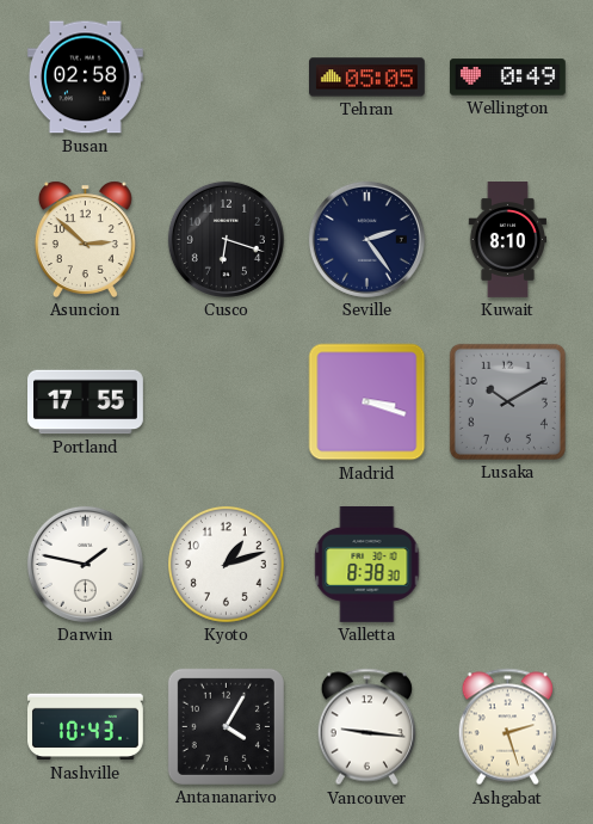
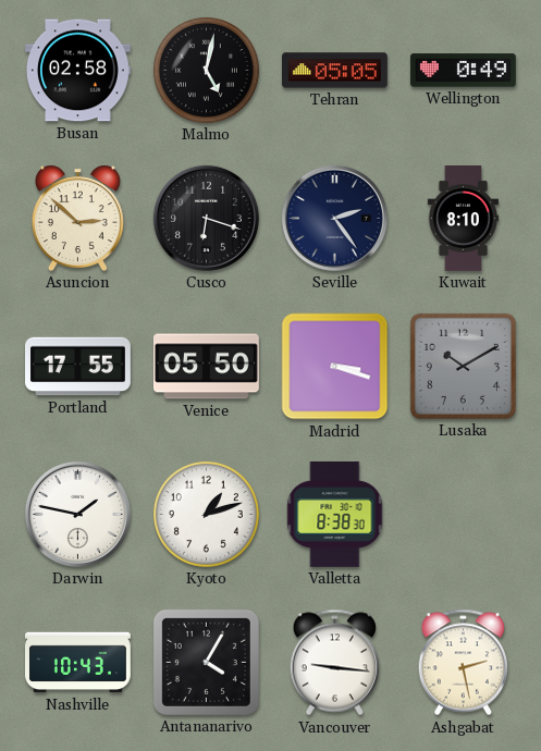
Malmo: none -> 5:02
Venice: none -> 05:50
Ashgabat: 2:27 -> 2:28
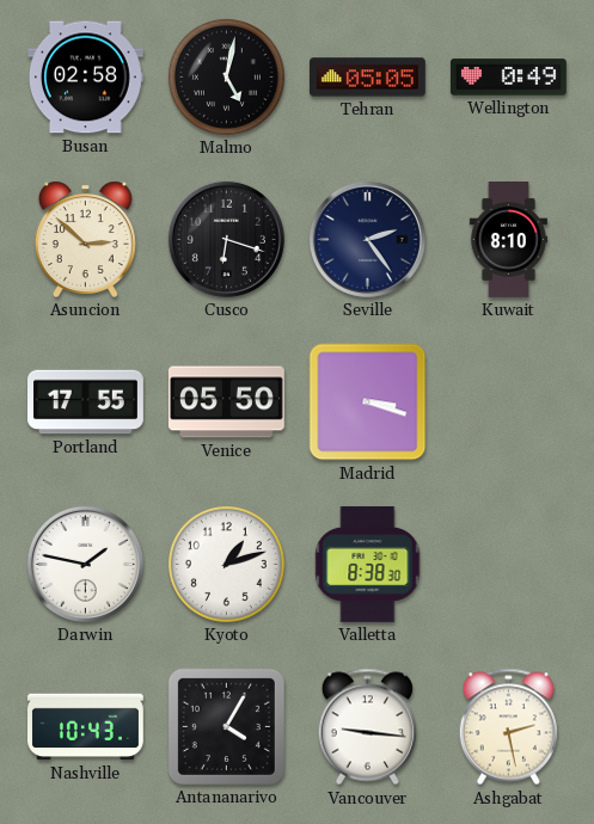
Lusaka: 10:10 -> none
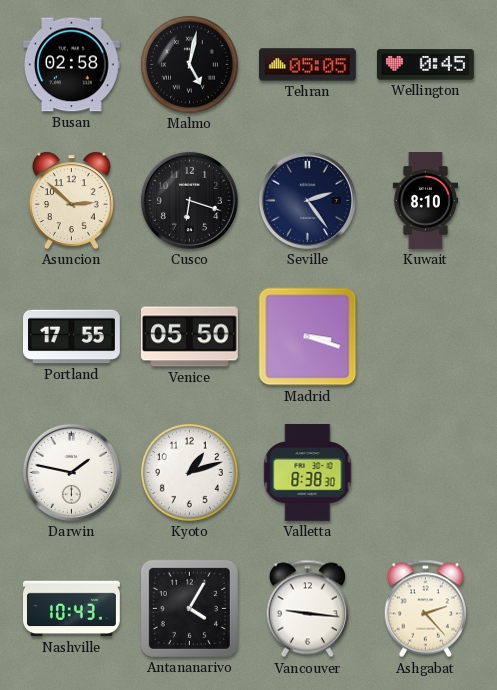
Wellington: 0:49 -> 0:45
Ashgabat: 2:28 -> 2:23
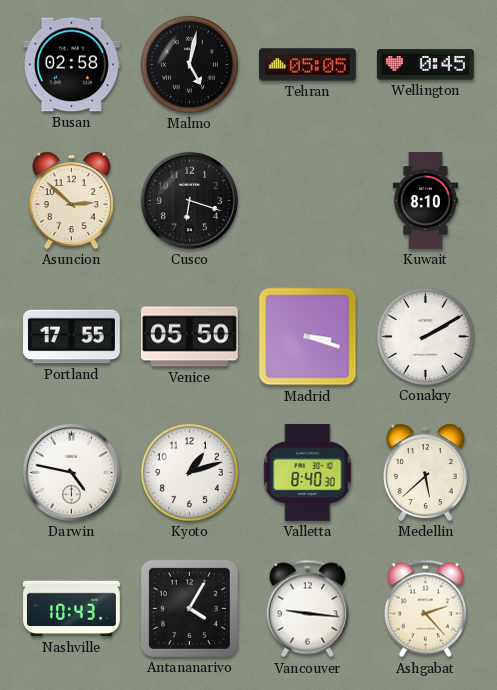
Seville: 2:24 -> none
Conakry: none -> 2:10
Darwin: 1:47 -> 4:47
Valletta: 8:38 -> 8:40
Medellin: none -> 5:38
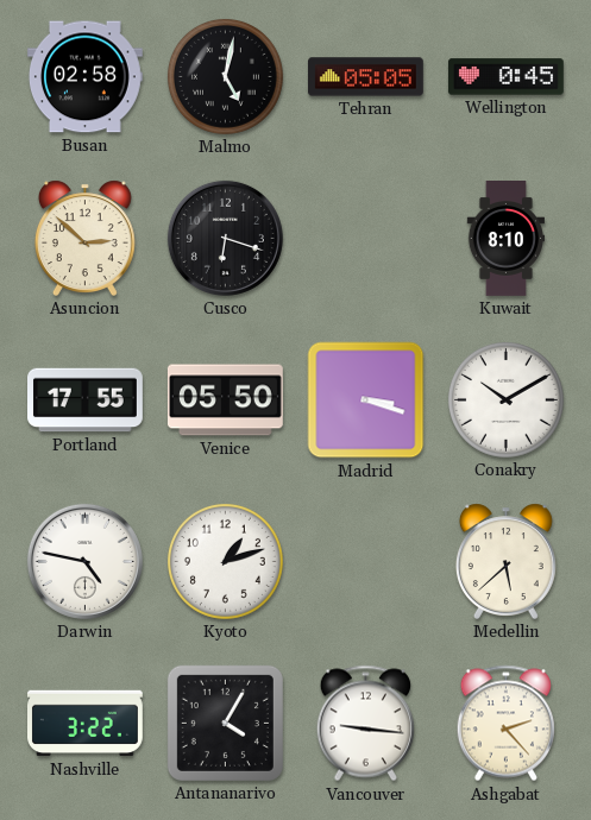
Conakry: 2:10 -> 10:10
Valletta: 8:40 -> none
Nashville: 10:43 -> 3:22
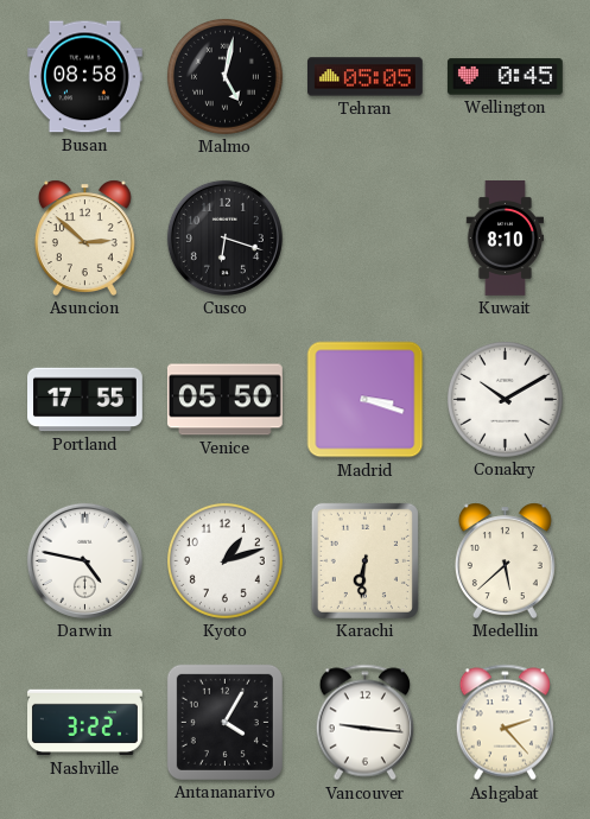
Busan: 02:58 -> 08:58
Karachi: none -> 6:31
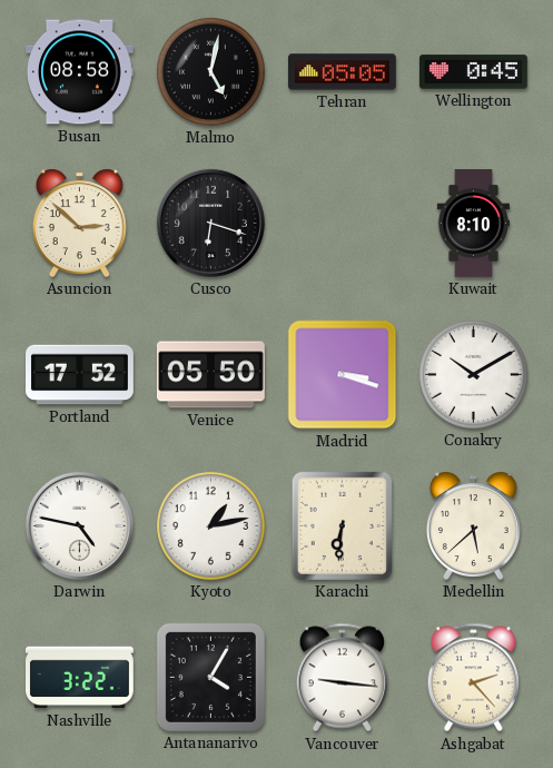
Portland: 17:55 -> 17:52
Kyoto: 1:12 -> 1:13
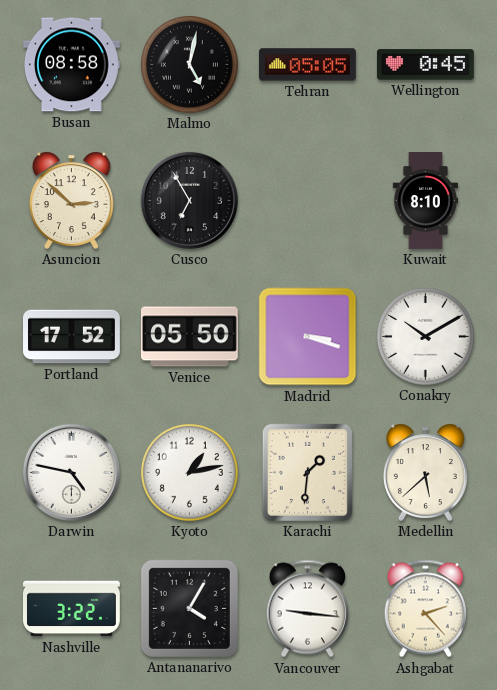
Cusco: 6:18 -> 6:55
Karachi: 6:31 -> 1:31
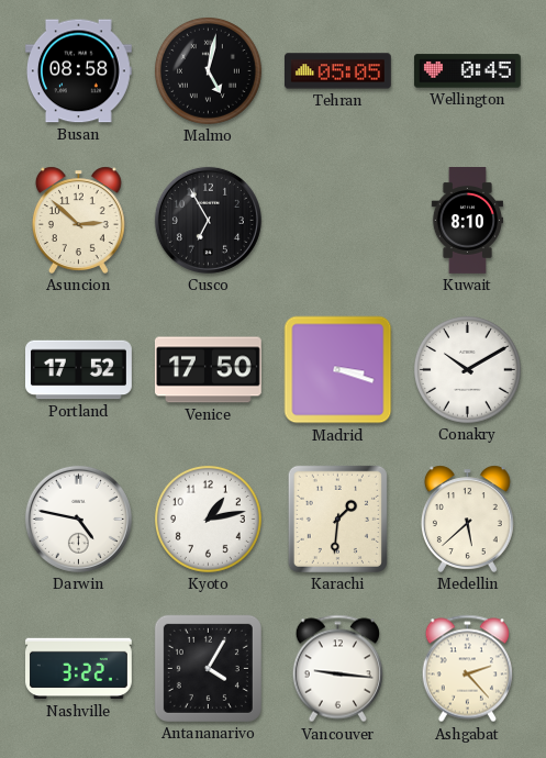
Venice: 05:50 -> 17:50
